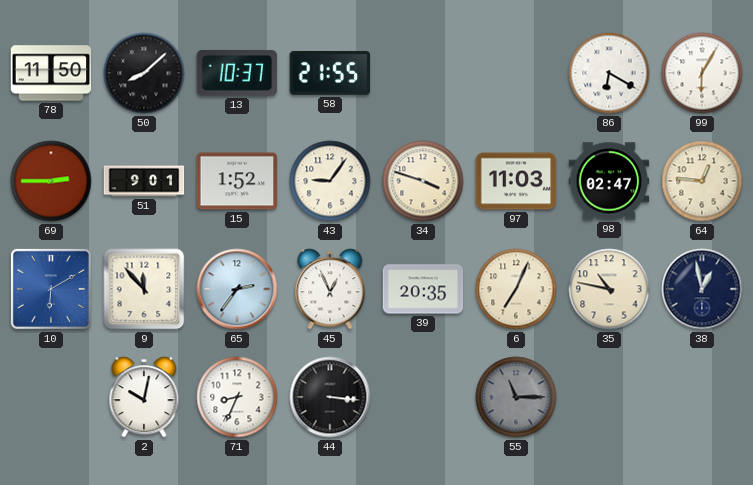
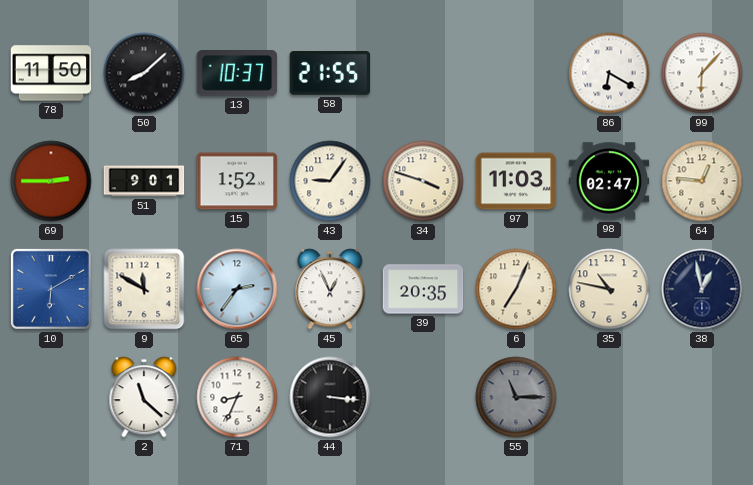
99: 6:05 -> 6:07
9: 11:53 -> 11:50
2: 10:02 -> 11:22
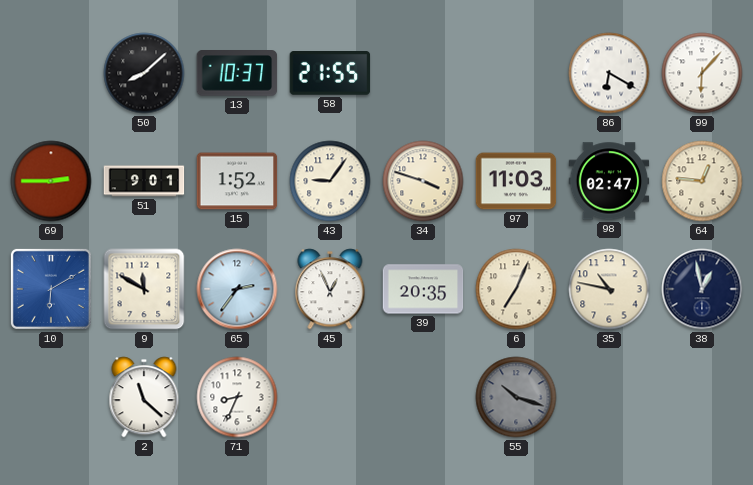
78: 11:50 -> none
44: 3:16 -> none
55: 11:15 -> 10:18
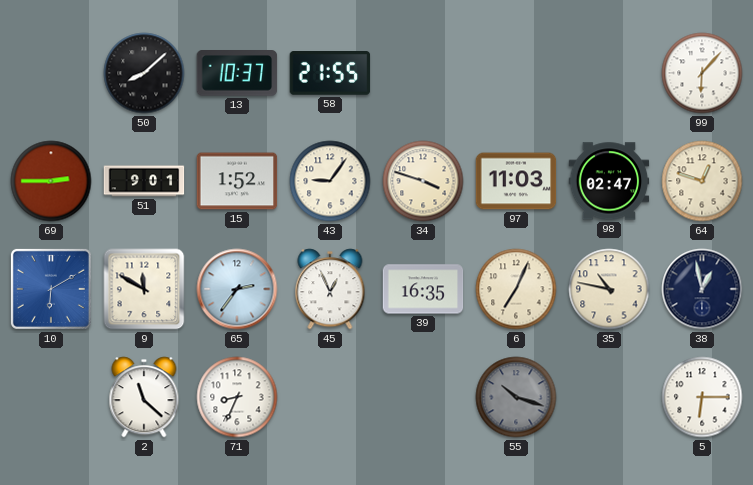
86: 6:20 -> none
64: 12:46 -> 12:48
39: 20:35 -> 16:35
5: none -> 6:15
